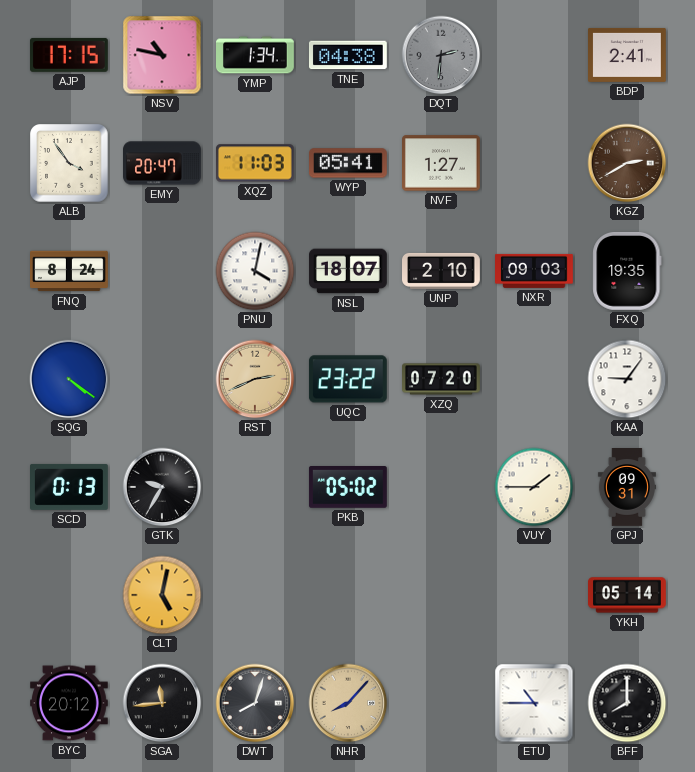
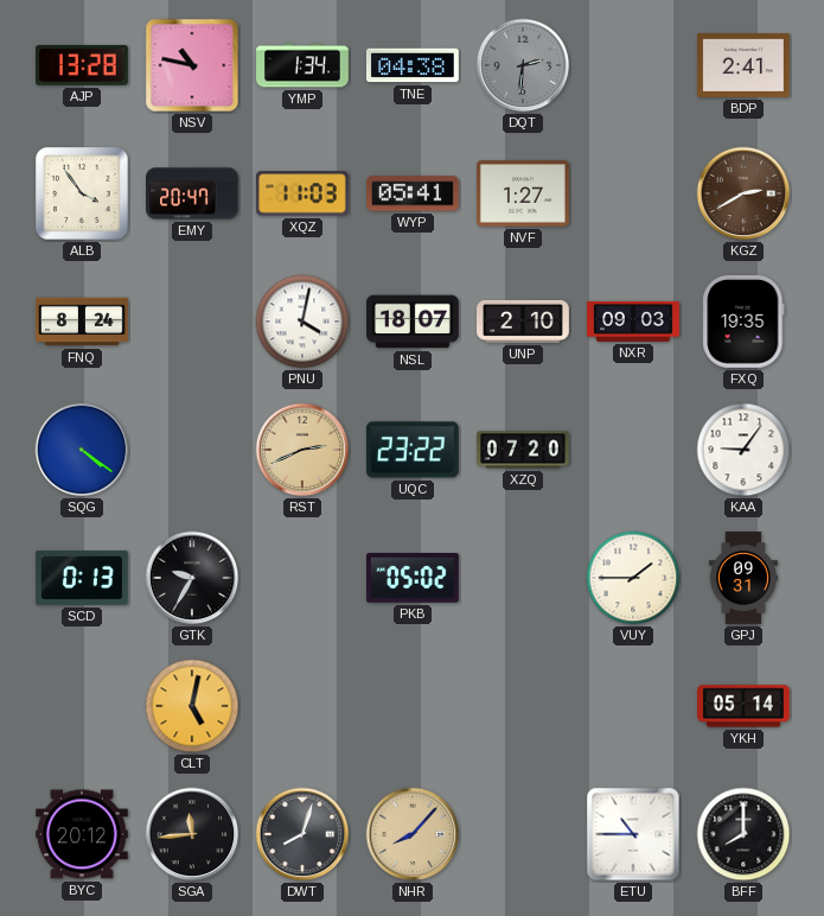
AJP: 17:15 -> 13:28
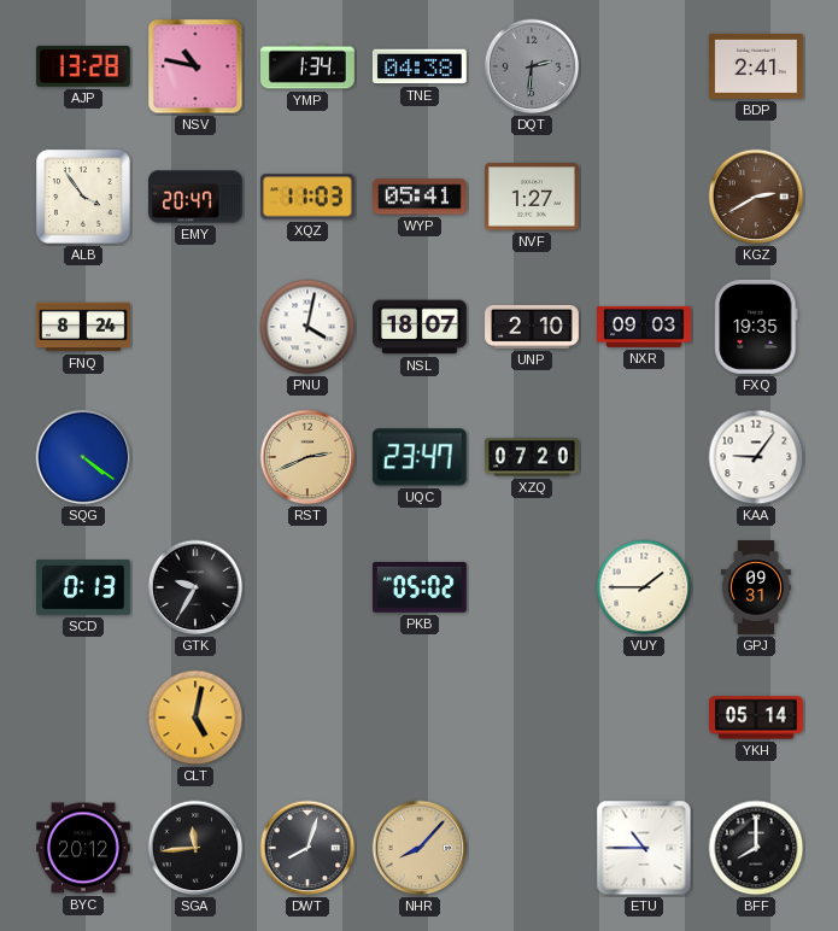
UQC: 23:22 -> 23:47
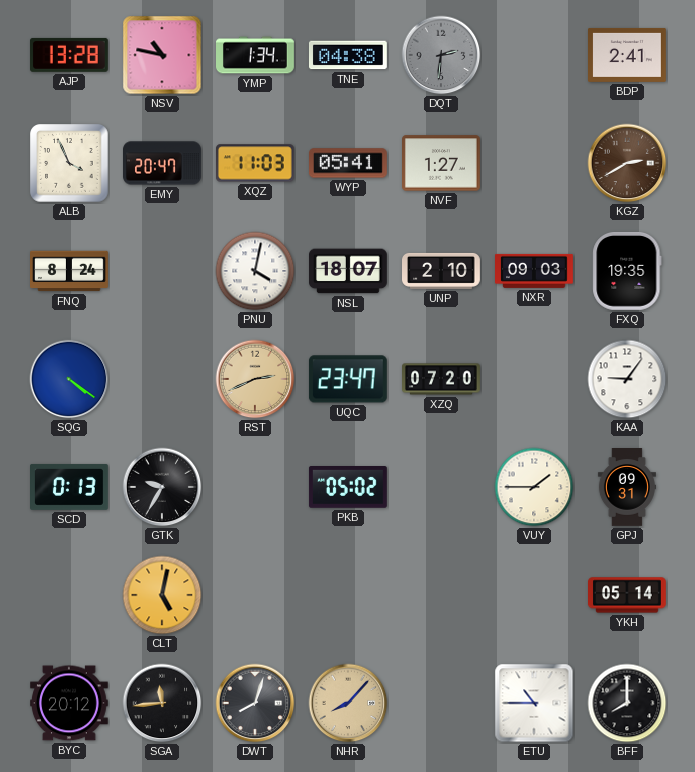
ALB: 3:54 -> 3:56
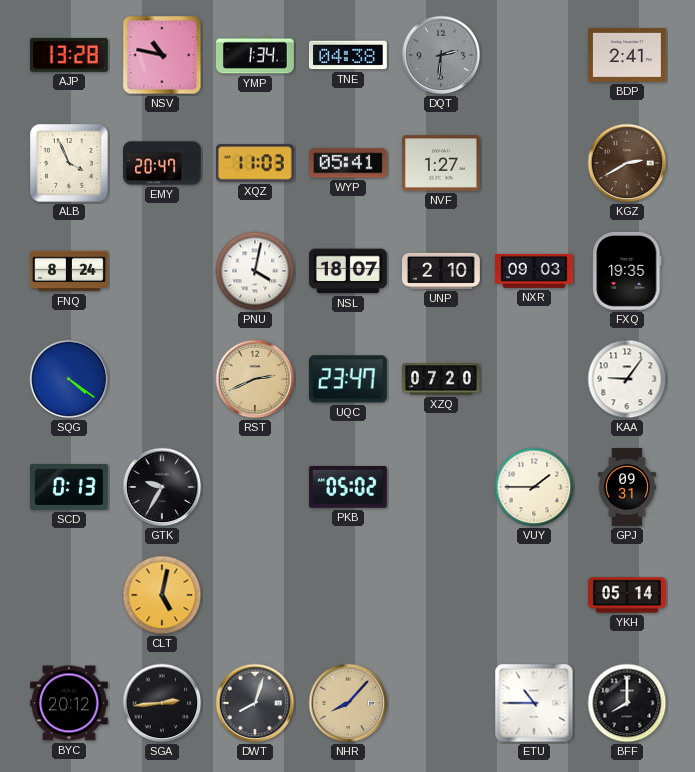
SGA: 11:44 -> 2:44
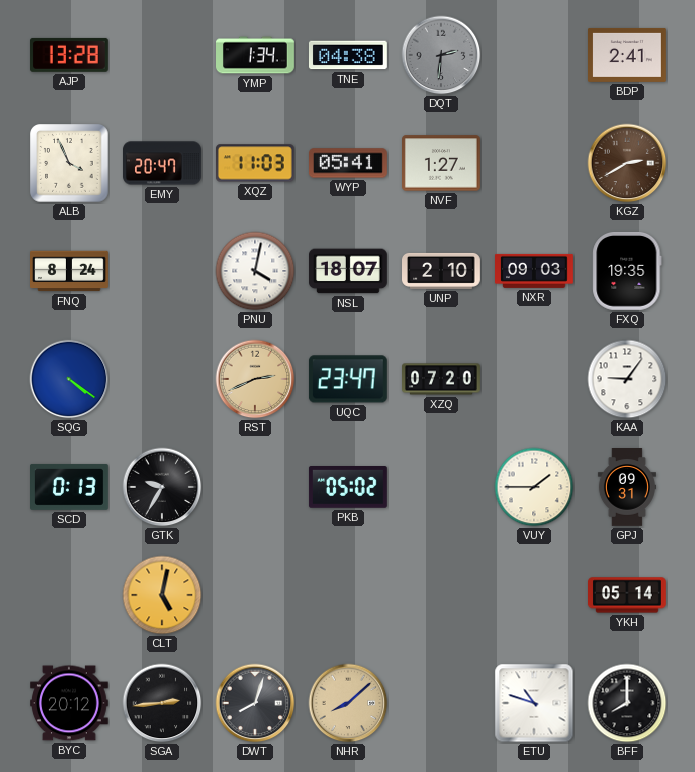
NSV: 10:47 -> none
NHR: 8:07 -> 8:08
ETU: 10:45 -> 10:48
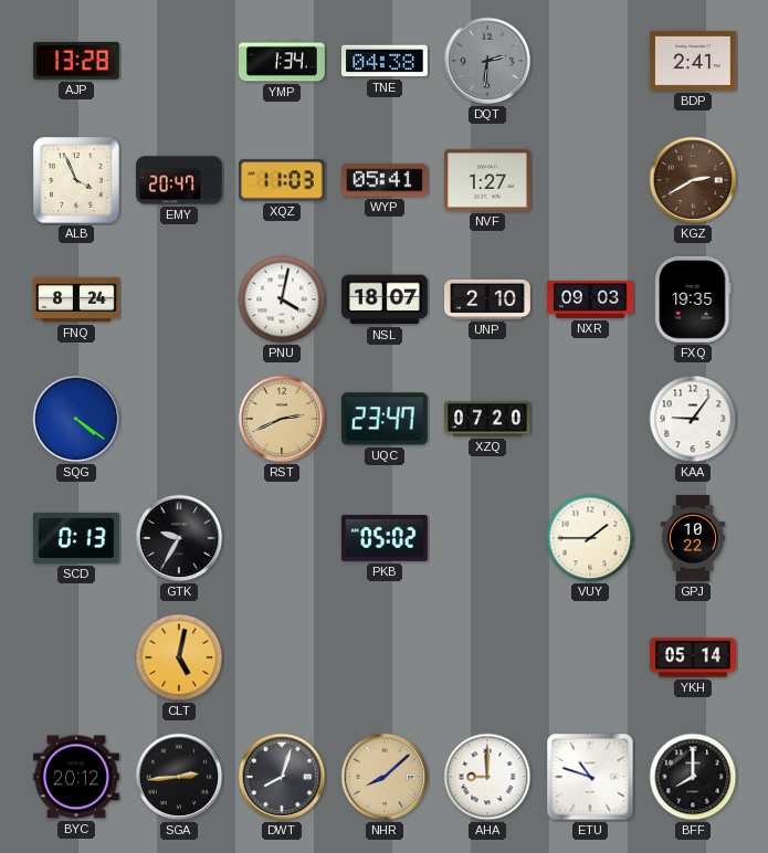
GPJ: 09:31 -> 10:22
AHA: none -> 9:00
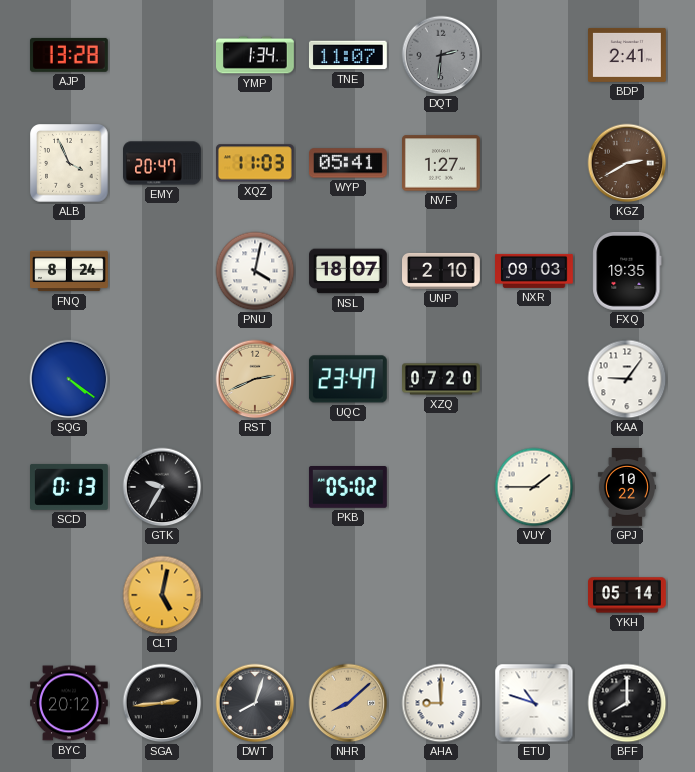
TNE: 04:38 -> 11:07
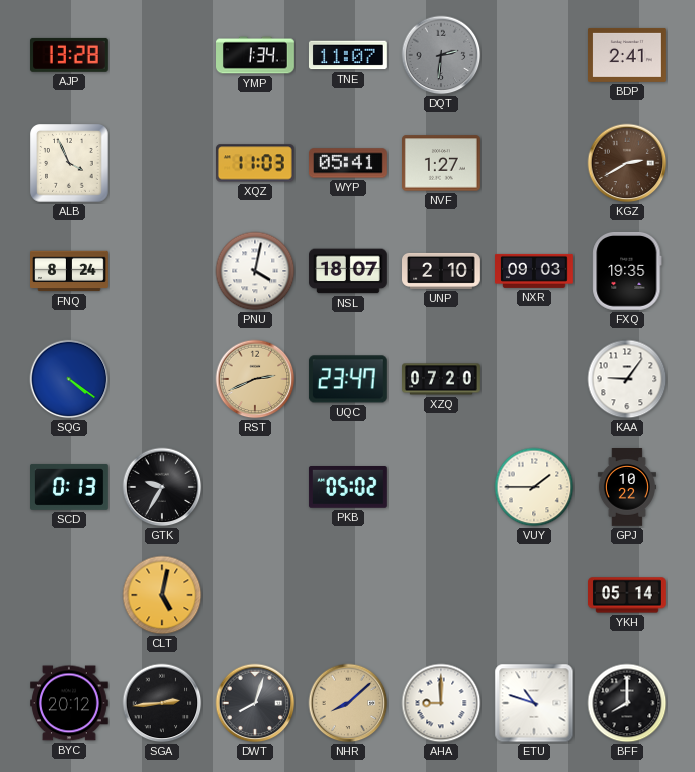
EMY: 20:47 -> none
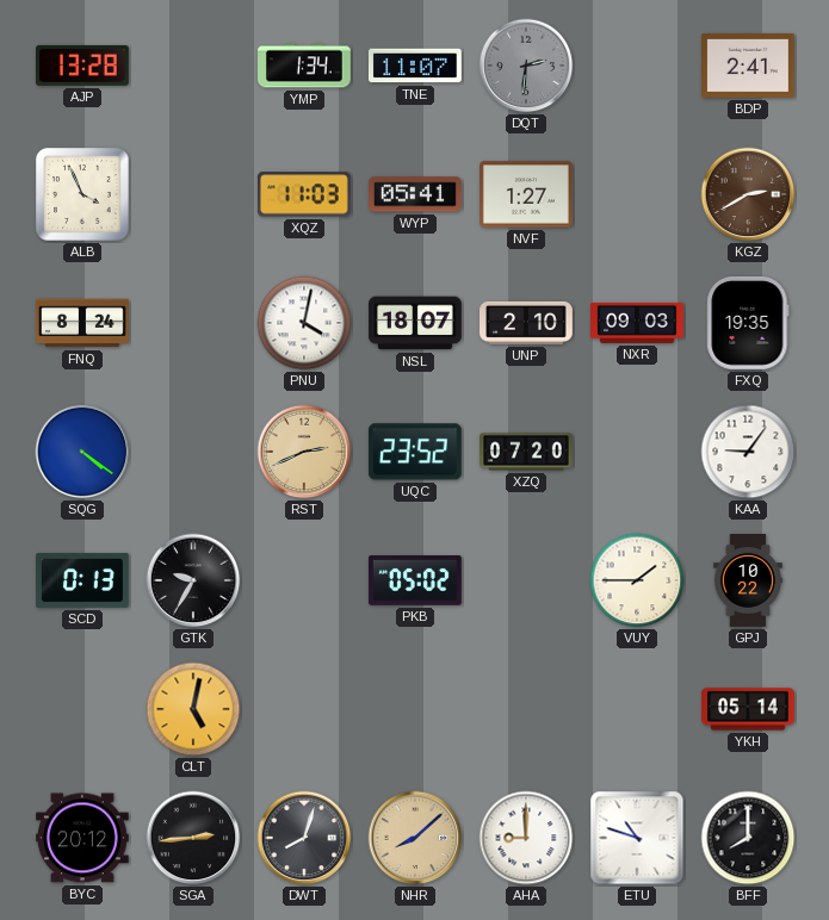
UQC: 23:47 -> 23:52
